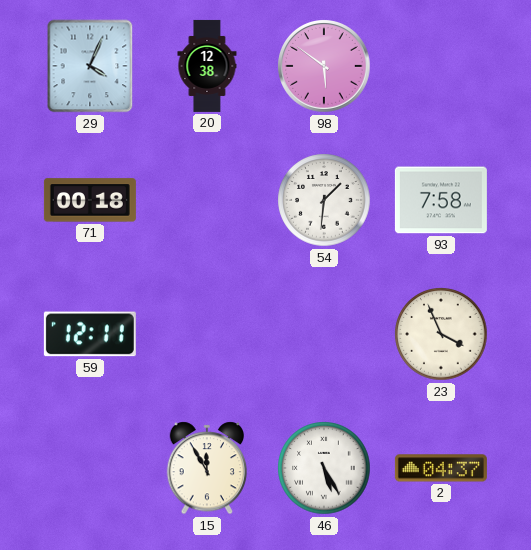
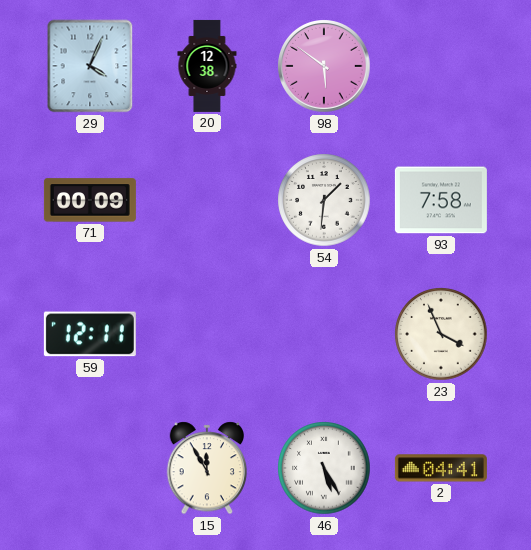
71: 00:18 -> 00:09
2: 04:37 -> 04:41
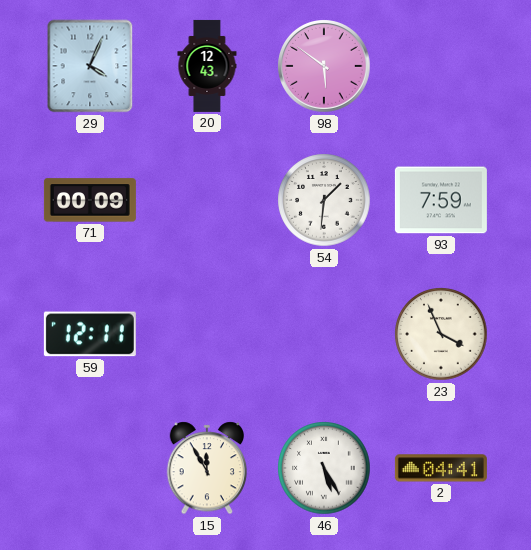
20: 12:38 -> 12:43
93: 7:58 -> 7:59
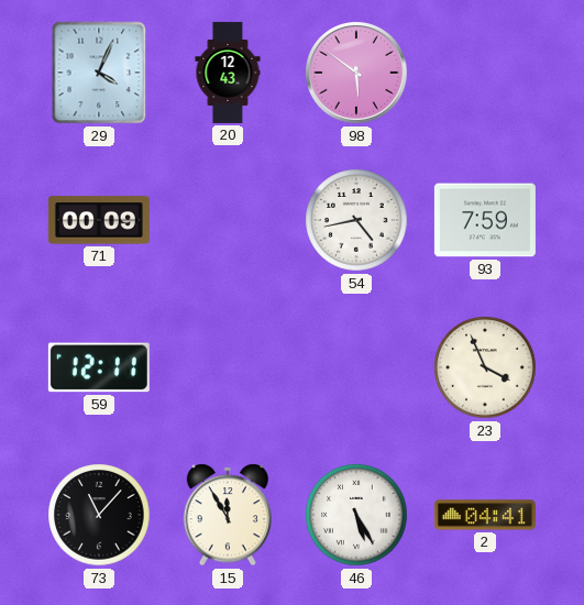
54: 1:31 -> 4:43
73: none -> 11:07
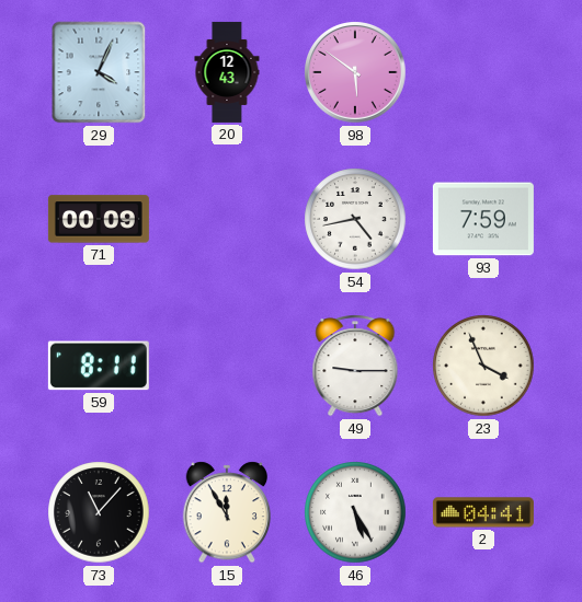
59: 12:11 -> 8:11
49: none -> 9:15
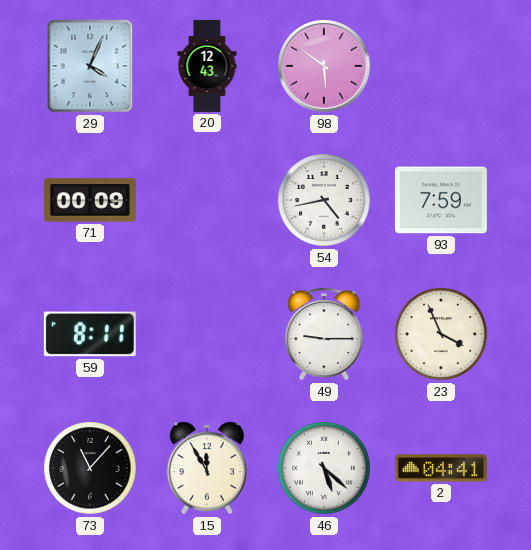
46: 5:25 -> 5:22
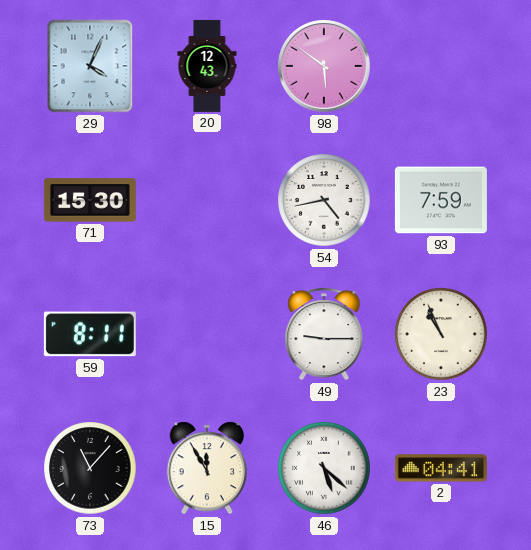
71: 00:09 -> 15:30
23: 3:56 -> 10:56
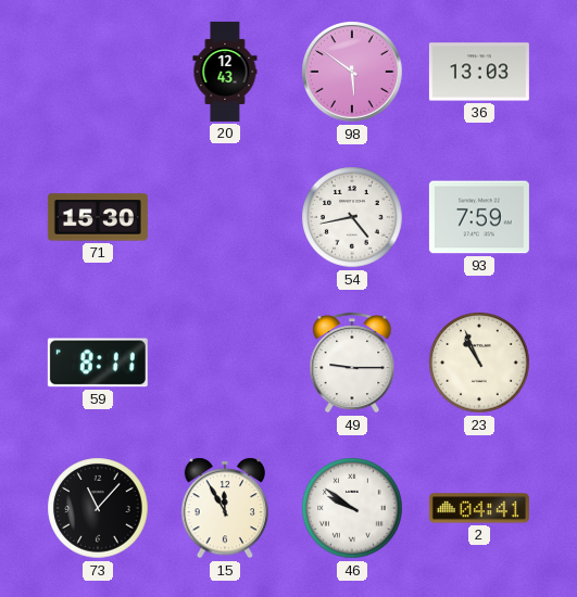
29: 4:04 -> none
36: none -> 13:03
46: 5:22 -> 9:51
